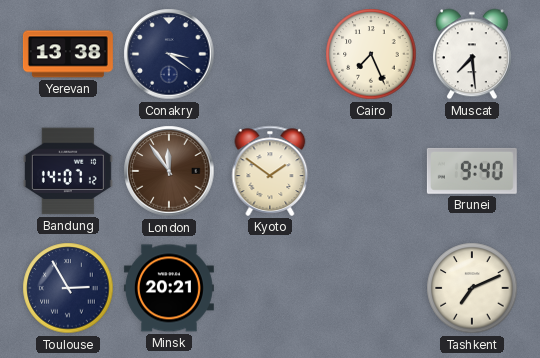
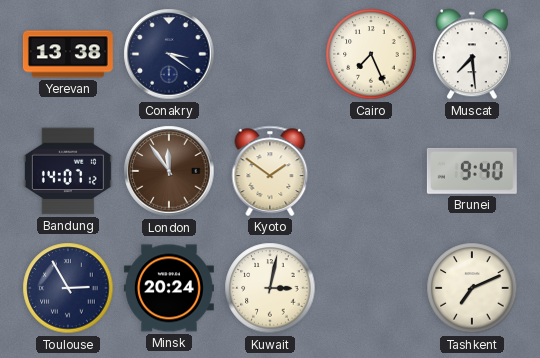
Minsk: 20:21 -> 20:24
Kuwait: none -> 3:02
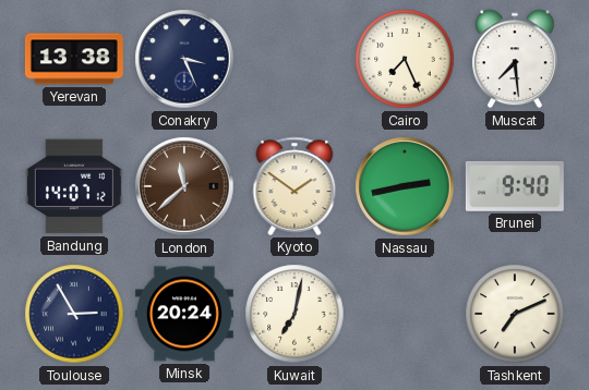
Conakry: 3:21 -> 3:26
London: 11:54 -> 11:38
Nassau: none -> 2:43
Kuwait: 3:02 -> 7:02
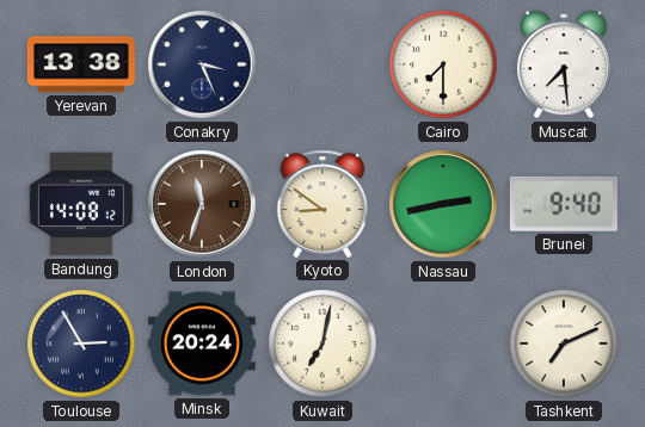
Cairo: 7:26 -> 7:30
Bandung: 14:07 -> 14:08
London: 11:38 -> 11:33
Kyoto: 1:51 -> 8:51
